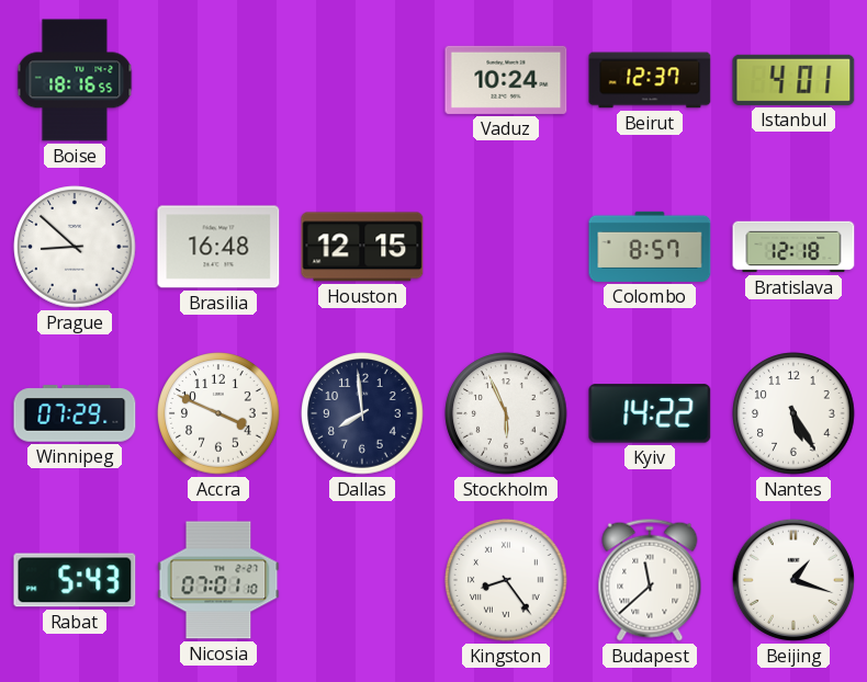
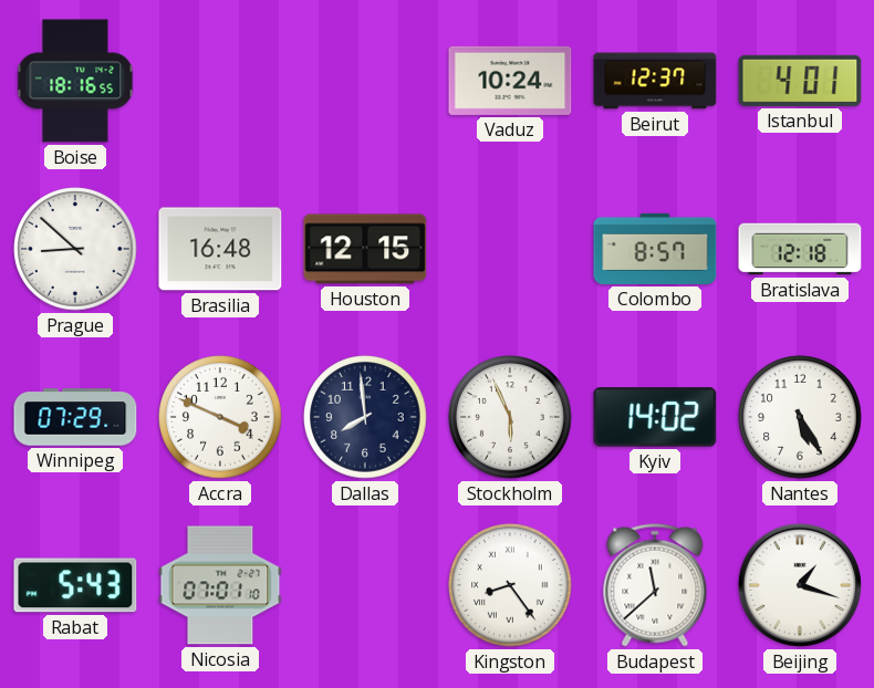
Kyiv: 14:22 -> 14:02
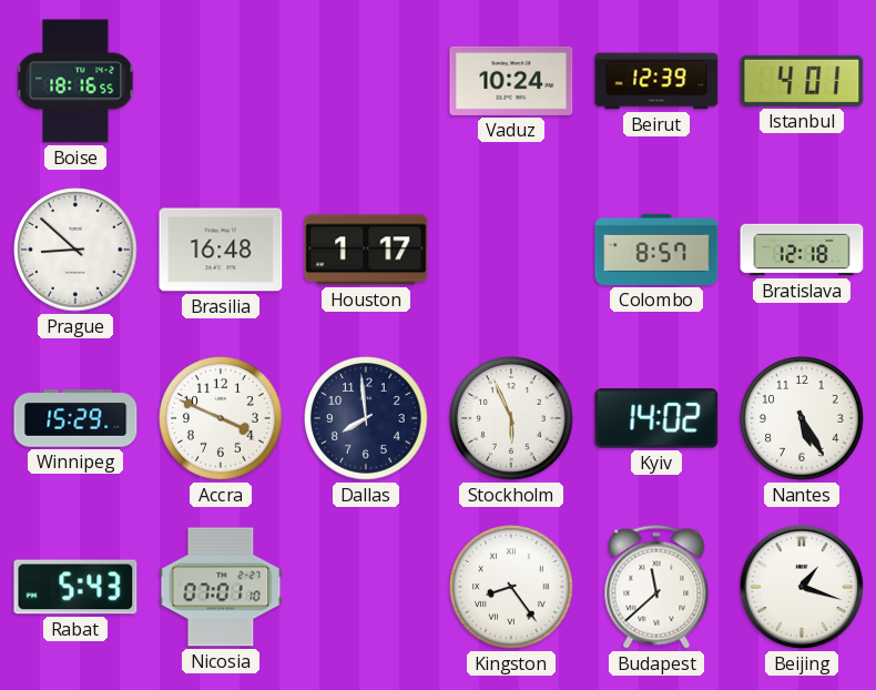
Beirut: 12:37 -> 12:39
Houston: 12:15 -> 1:17
Winnipeg: 07:29 -> 15:29
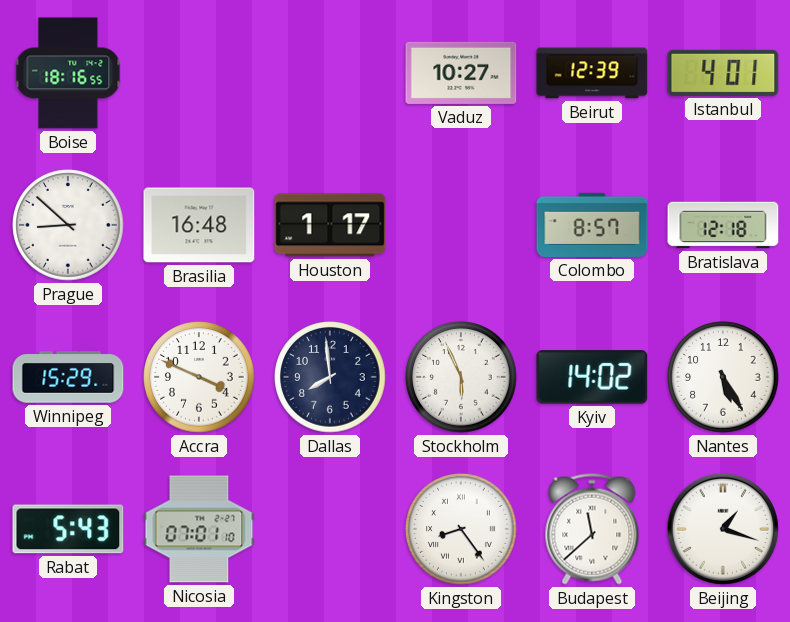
Vaduz: 10:24 -> 10:27
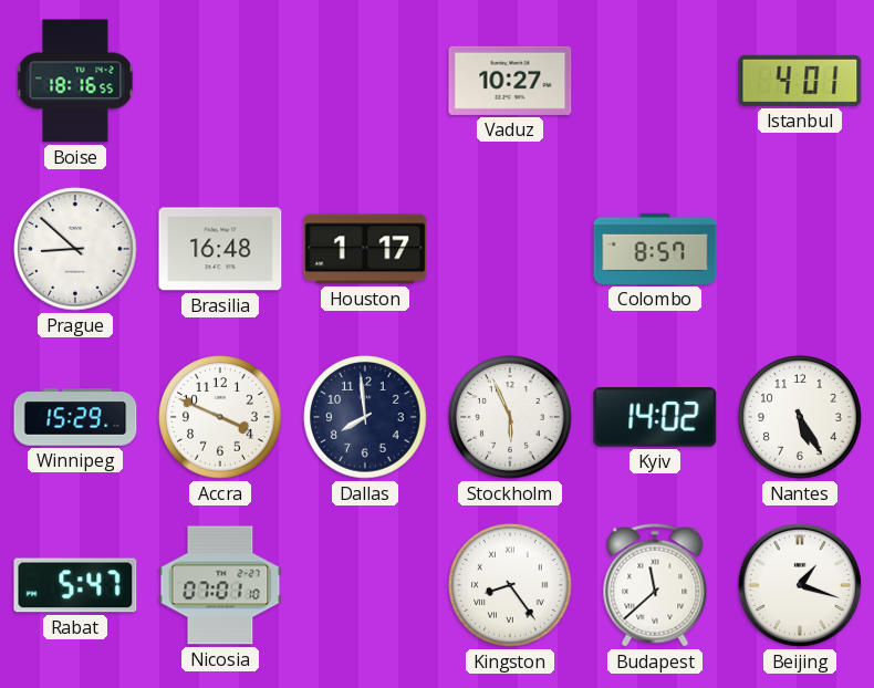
Beirut: 12:39 -> none
Bratislava: 12:18 -> none
Rabat: 5:43 -> 5:47
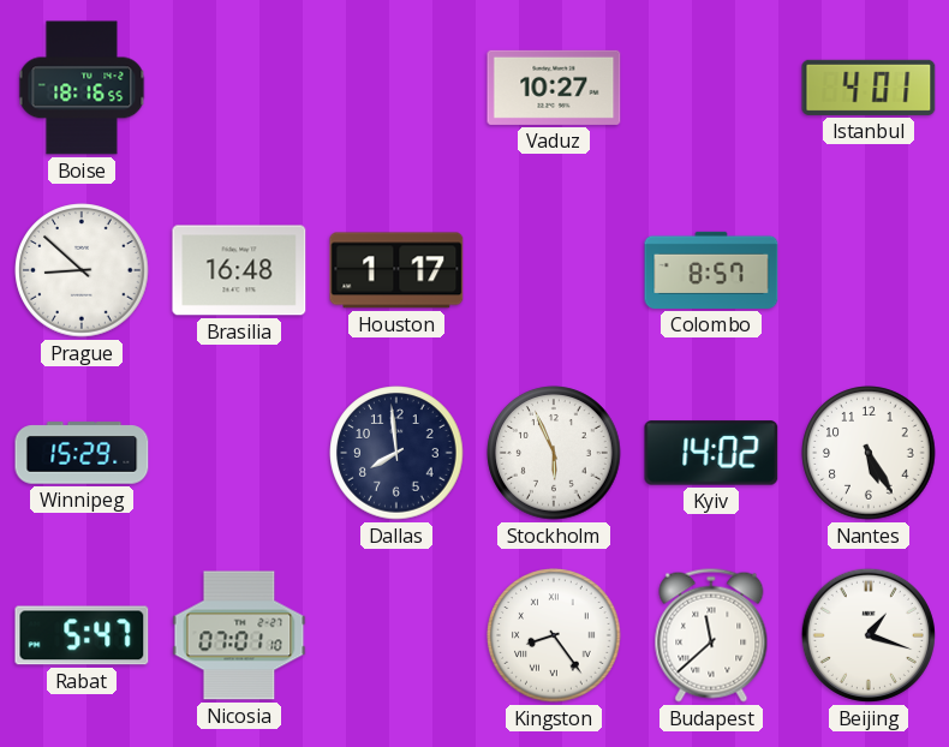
Accra: 3:49 -> none
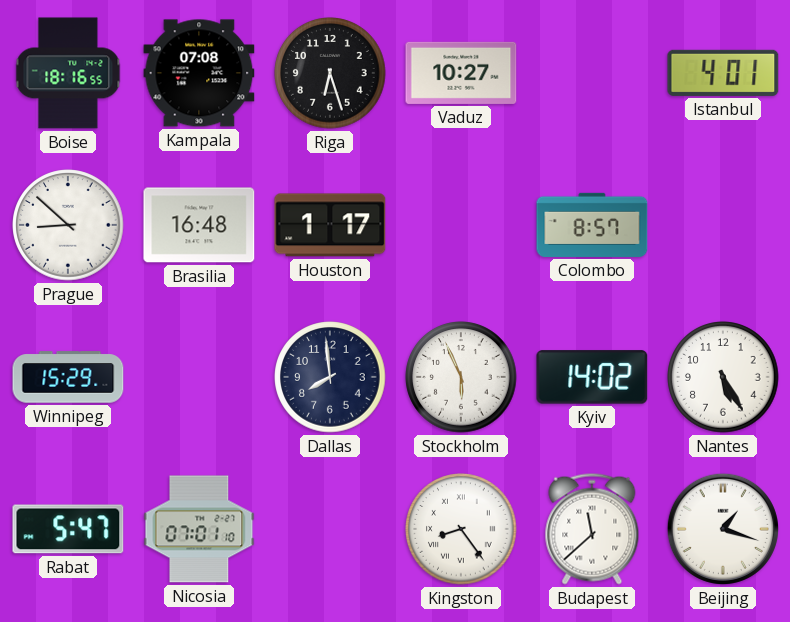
Kampala: none -> 07:08
Riga: none -> 6:27
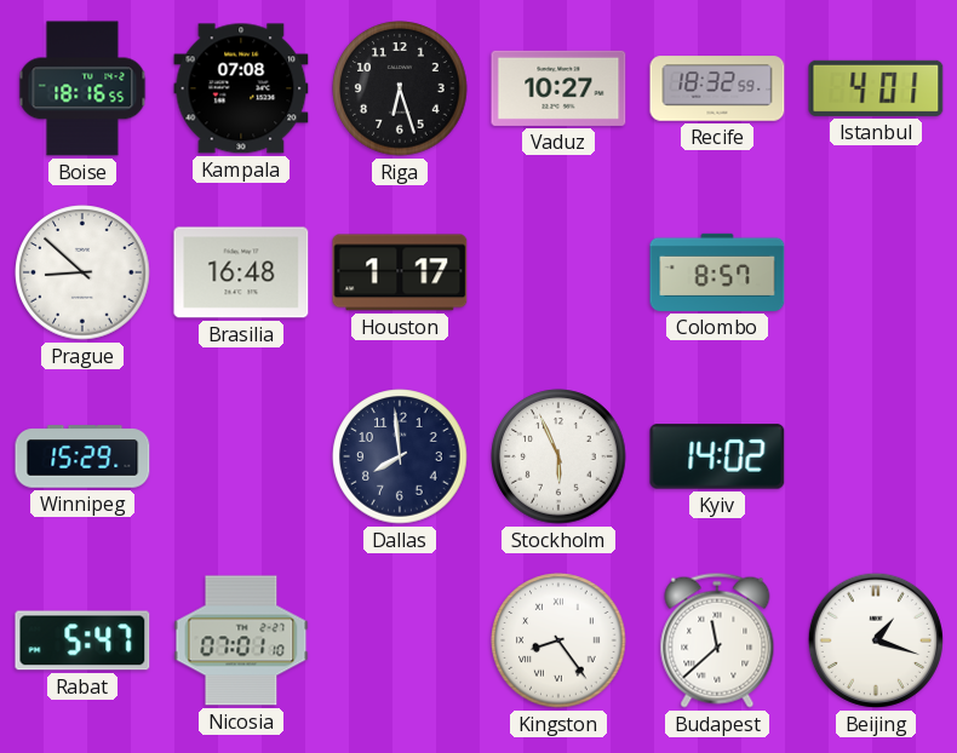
Recife: none -> 18:32
Nantes: 5:25 -> none
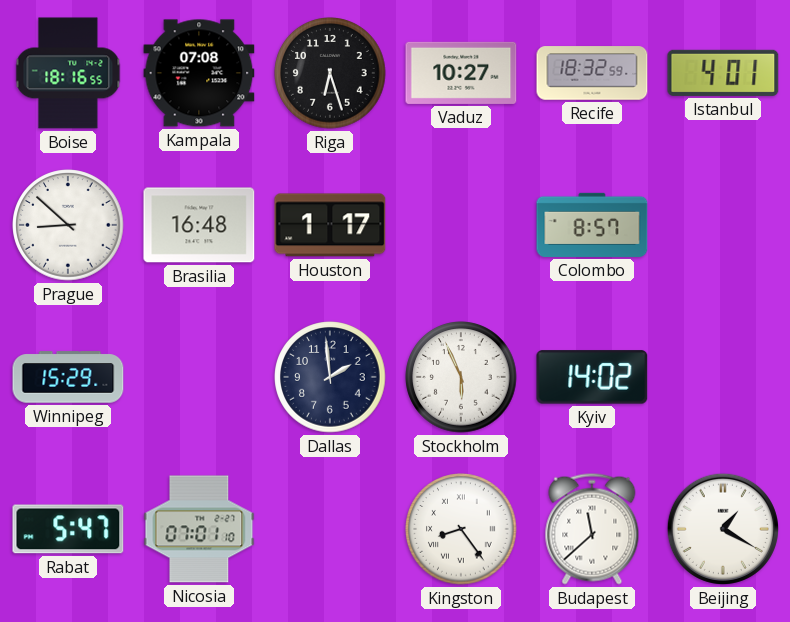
Dallas: 7:59 -> 1:59
Beijing: 1:18 -> 1:20
